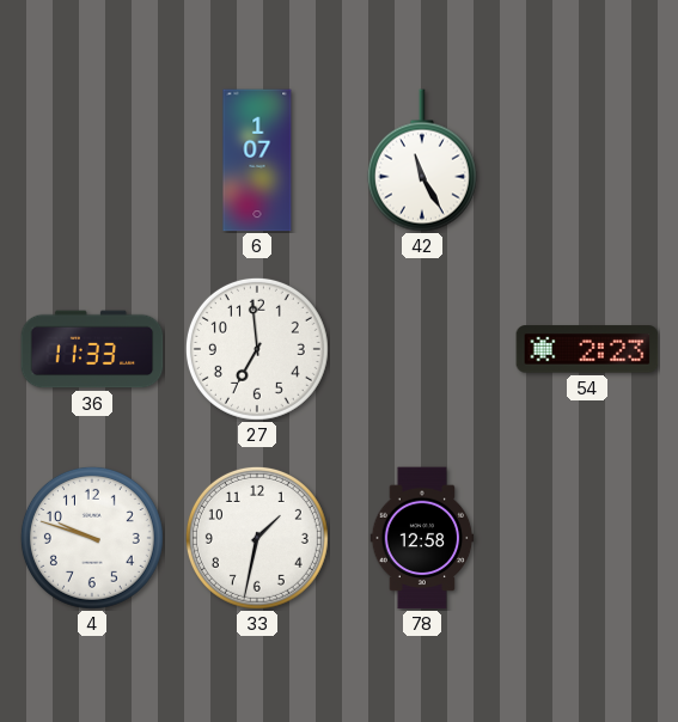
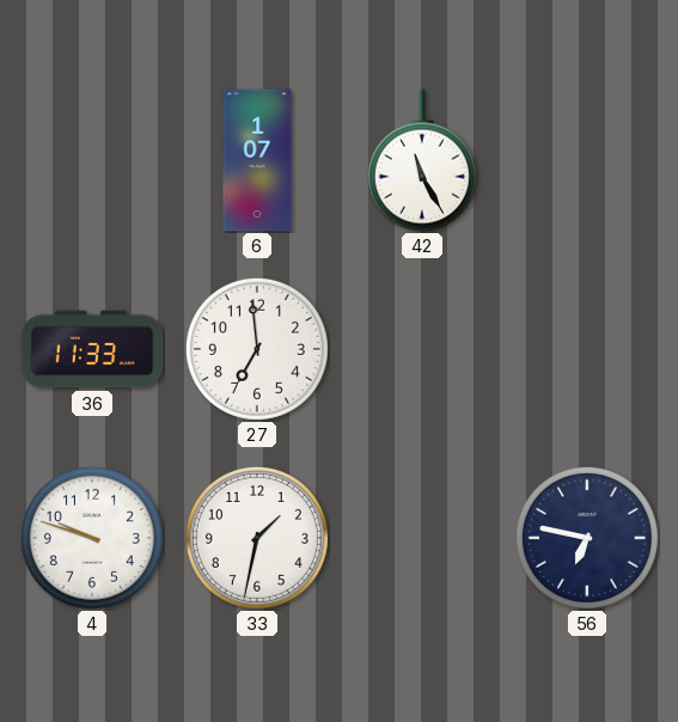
54: 2:23 -> none
78: 12:58 -> none
56: none -> 6:47
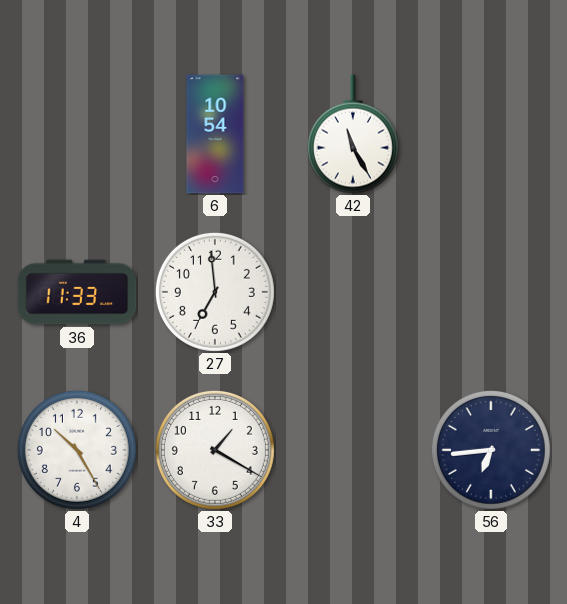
6: 1:07 -> 10:54
4: 9:48 -> 10:25
33: 1:32 -> 1:20
56: 6:47 -> 6:44
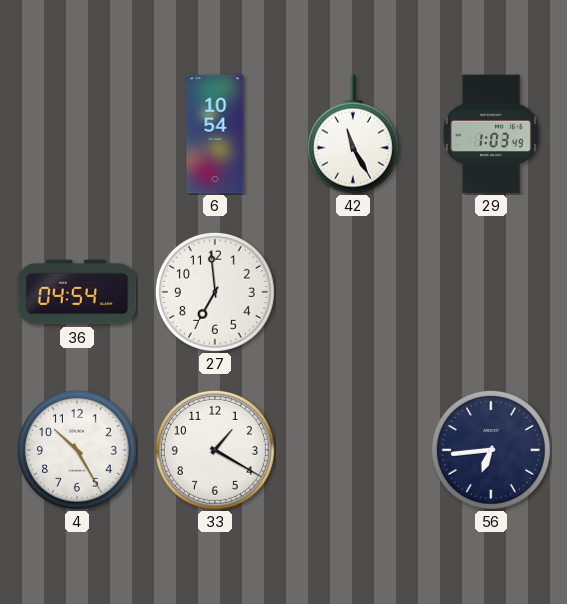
29: none -> 1:03
36: 11:33 -> 04:54
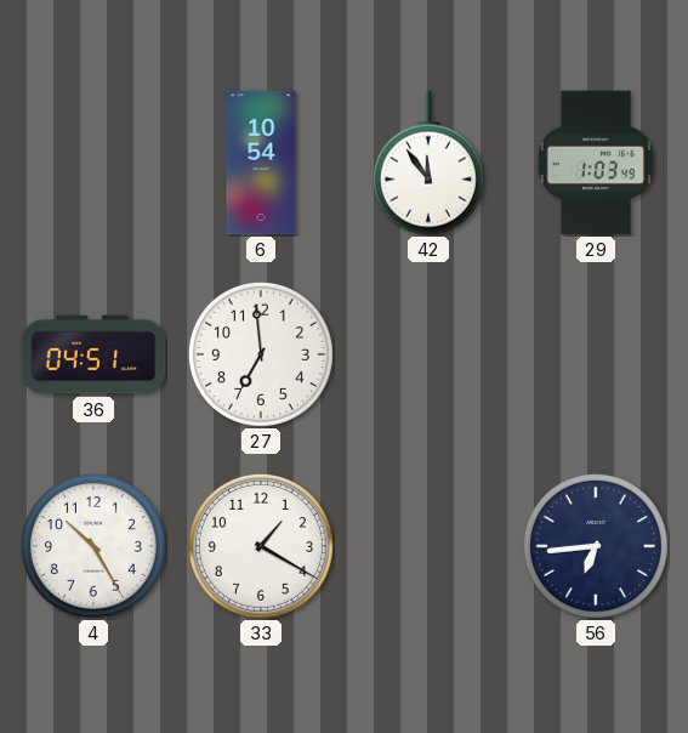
42: 11:25 -> 11:54
36: 04:54 -> 04:51
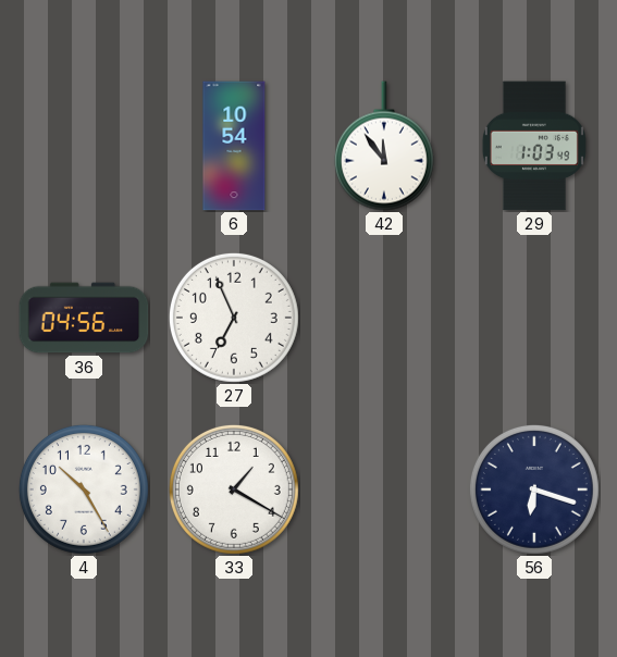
36: 04:51 -> 04:56
27: 6:59 -> 6:56
56: 6:44 -> 6:18
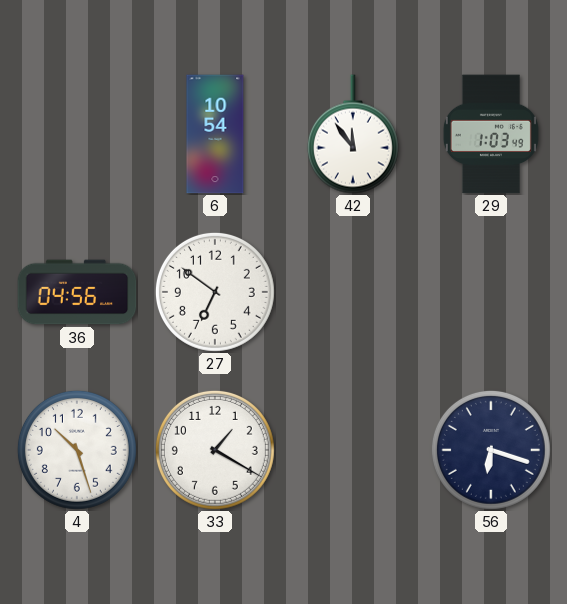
27: 6:56 -> 6:51
4: 10:25 -> 10:27
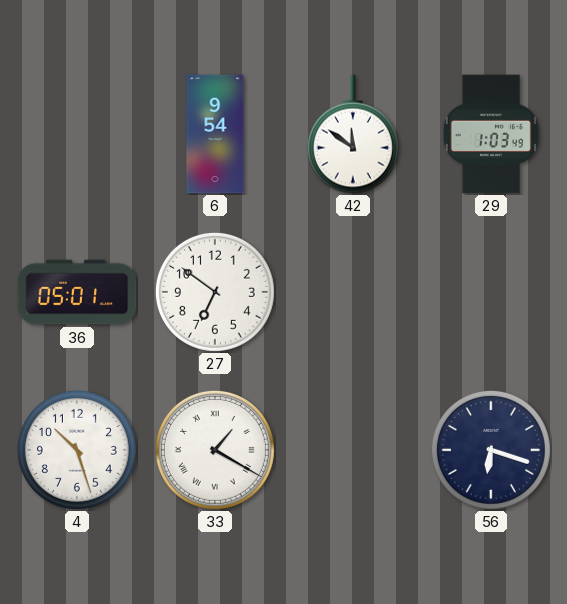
6: 10:54 -> 9:54
42: 11:54 -> 11:51
36: 04:56 -> 05:01
33 numerals: Arabic -> Roman
